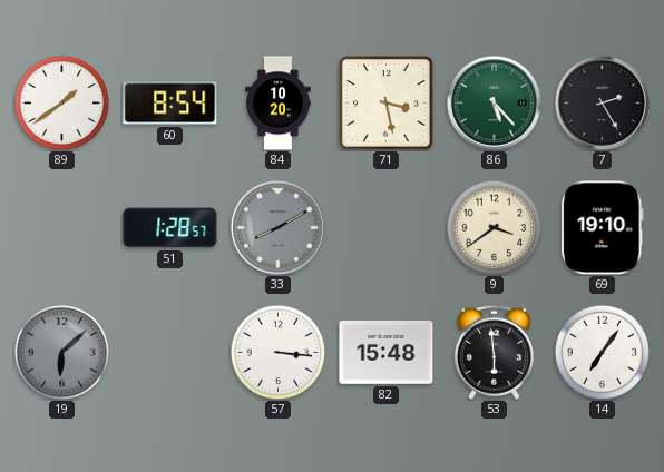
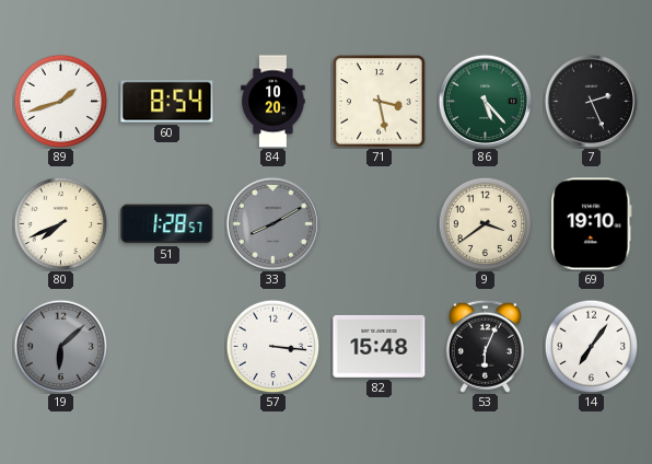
89: 1:39 -> 1:42
7: 2:25 -> 2:26
80: none -> 7:41
53: 5:59 -> 6:04
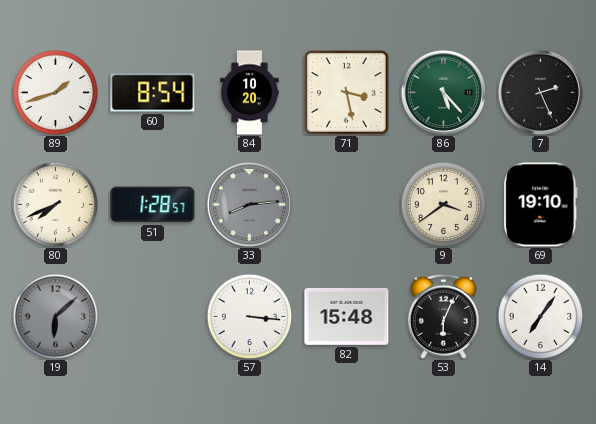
33: 8:10 -> 8:14
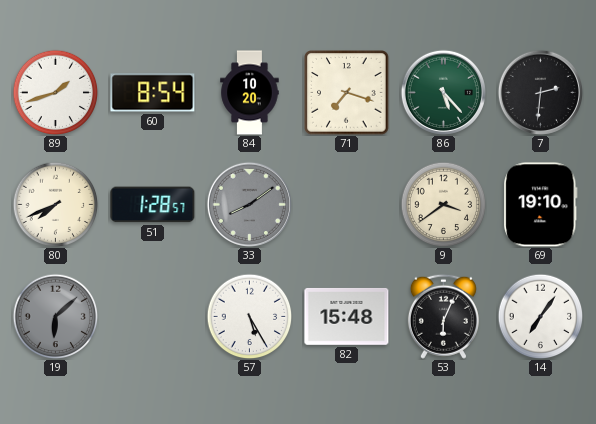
71: 3:28 -> 7:18
7: 2:26 -> 2:31
33: 8:14 -> 8:09
57: 3:16 -> 5:25
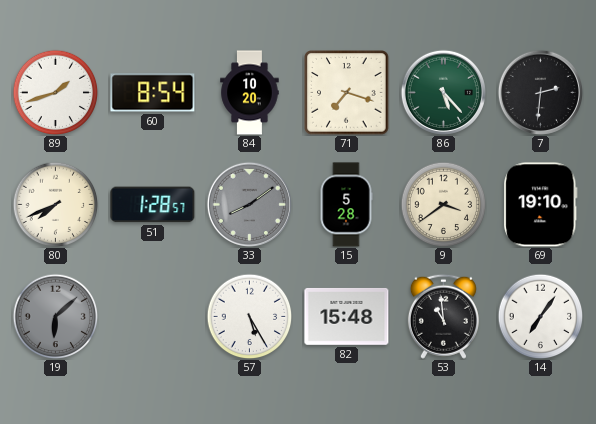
15: none -> 5:28
53: 6:04 -> 10:59
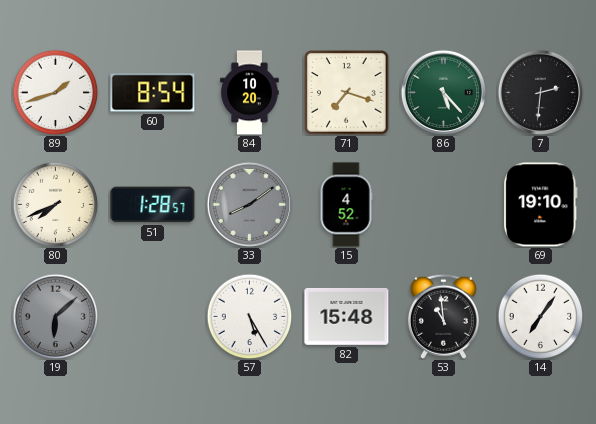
15: 5:28 -> 4:52
9: 3:39 -> none
